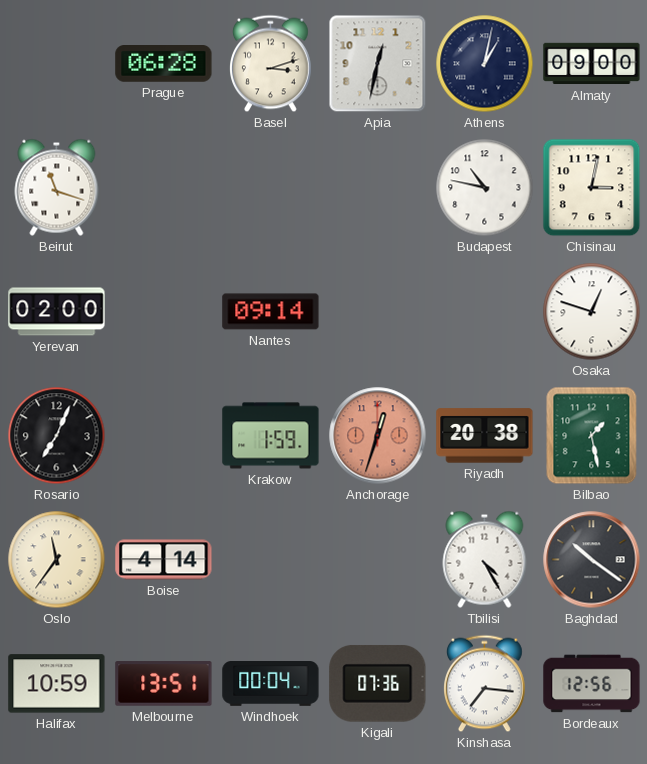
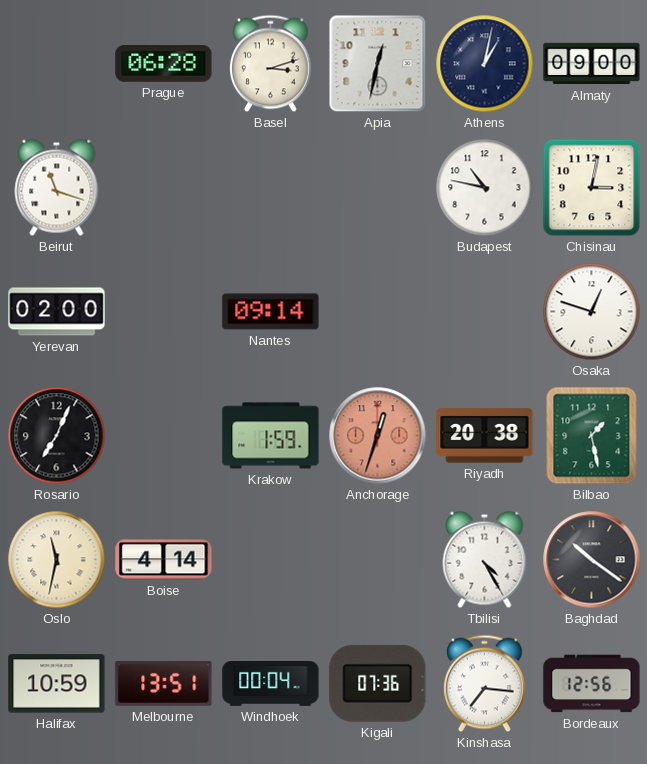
Oslo: 11:36 -> 11:32
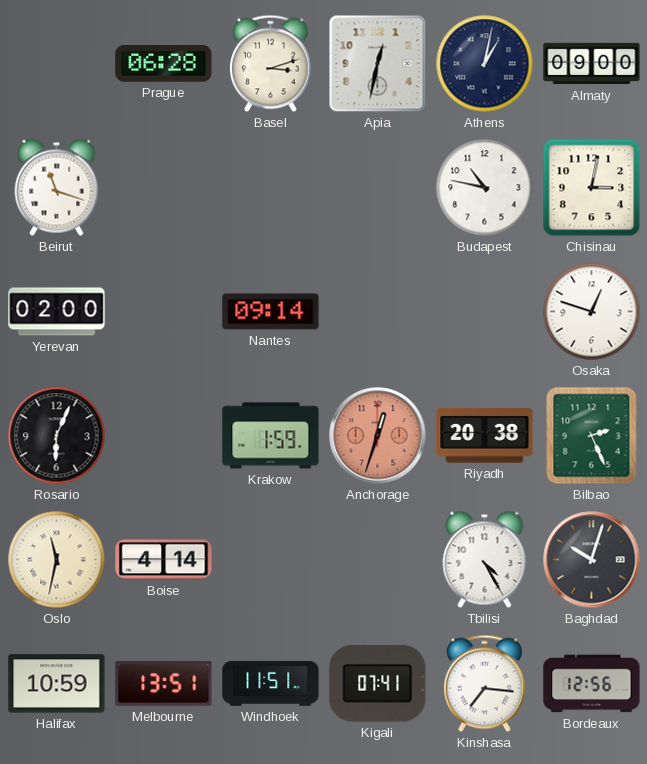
Rosario: 7:04 -> 6:04
Bilbao: 1:28 -> 2:26
Baghdad: 10:21 -> 10:03
Windhoek: 00:04 -> 11:51
Kigali: 07:36 -> 07:41
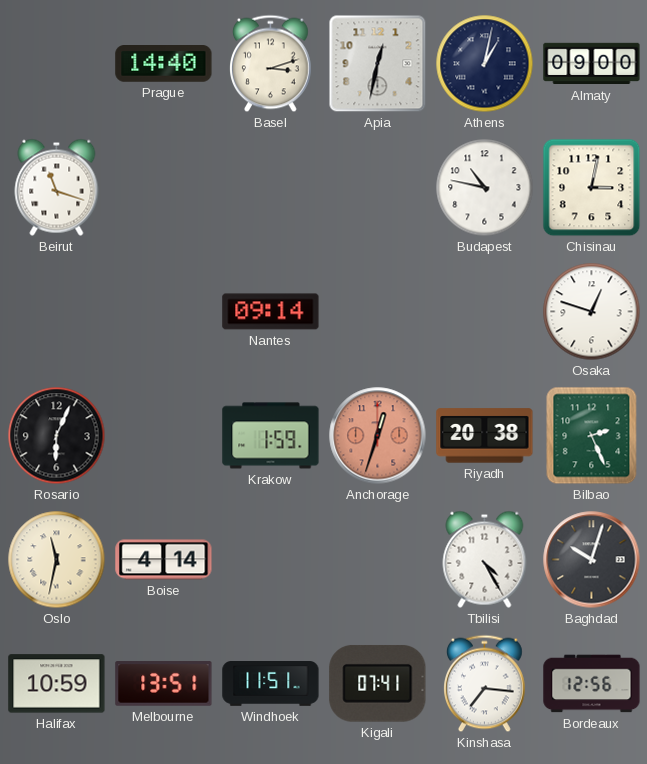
Prague: 06:28 -> 14:40
Yerevan: 02:00 -> none
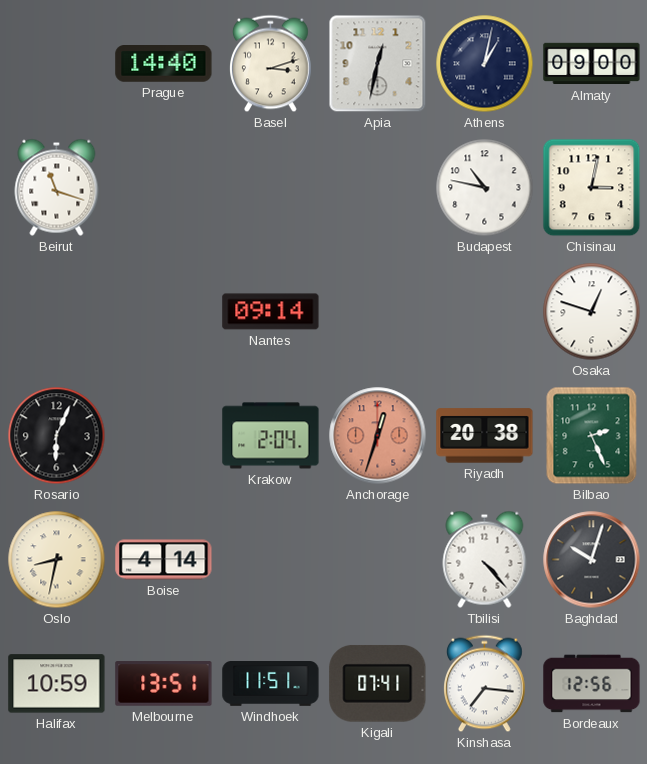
Krakow: 1:59 -> 2:04
Oslo: 11:32 -> 8:32
Tbilisi: 4:25 -> 4:23
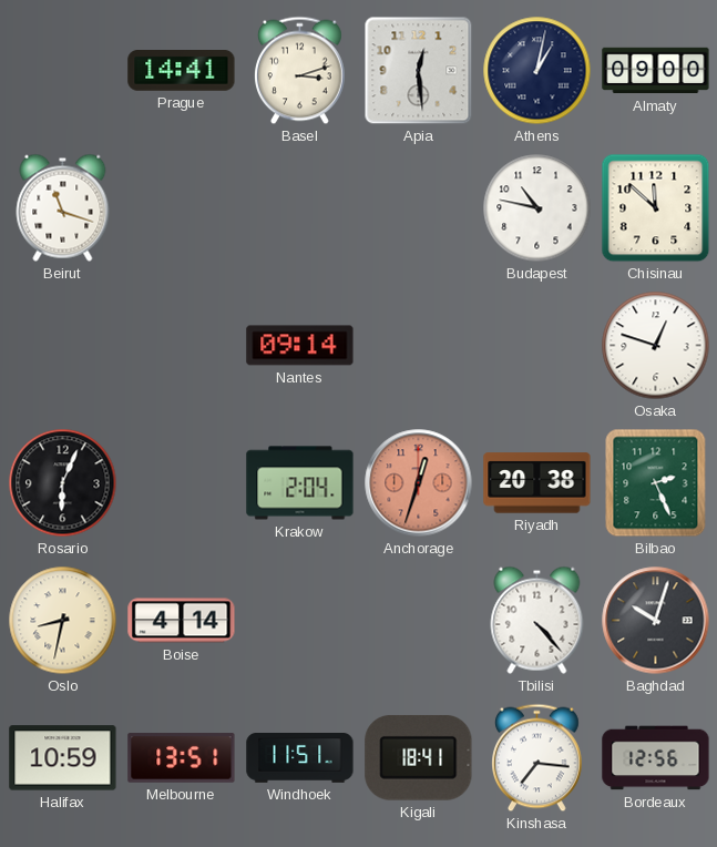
Prague: 14:40 -> 14:41
Apia: 12:32 -> 12:29
Chisinau: 3:02 -> 11:52
Kigali: 07:41 -> 18:41
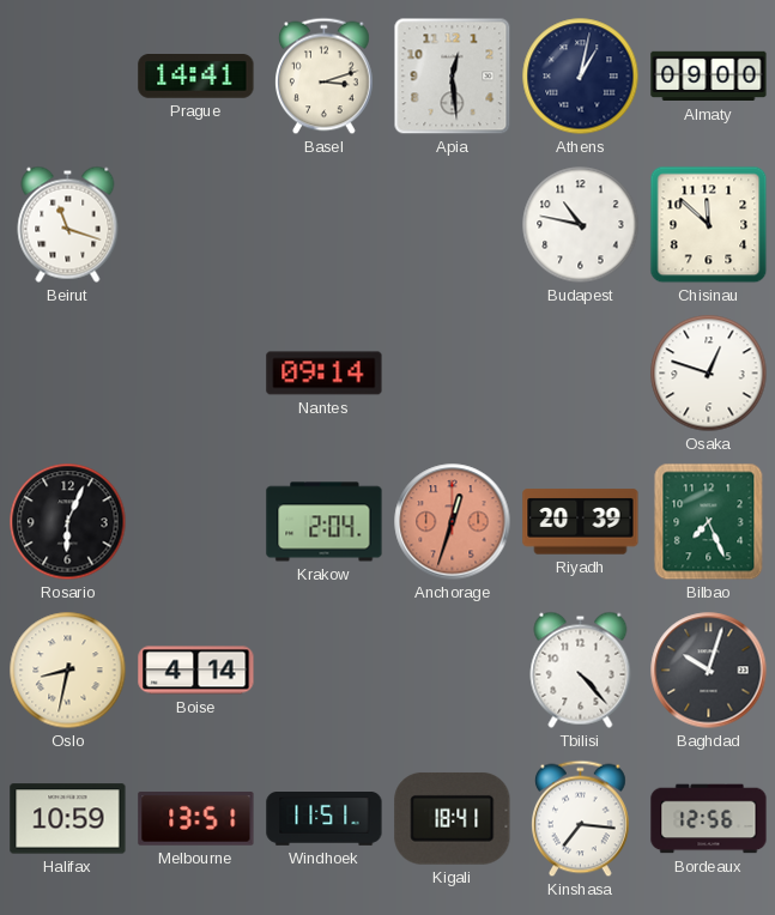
Riyadh: 20:38 -> 20:39
Bilbao: 2:26 -> 7:26
